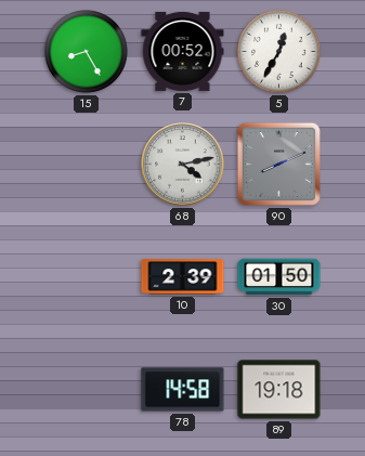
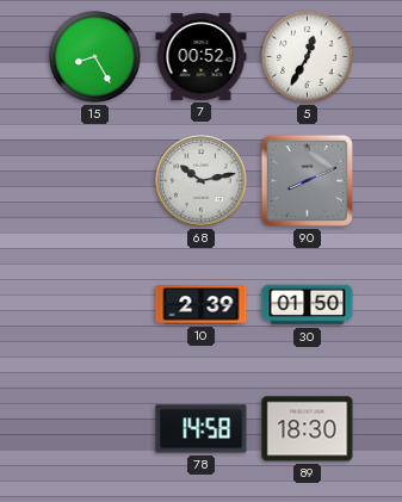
68: 4:13 -> 10:13
89: 19:18 -> 18:30
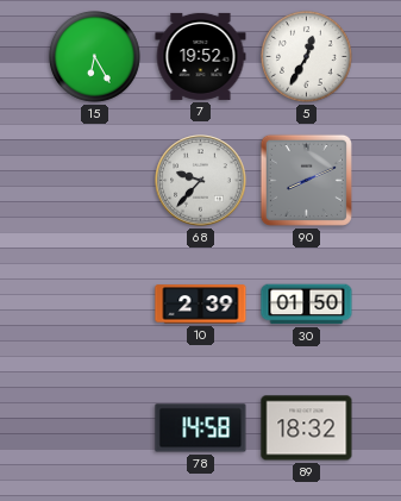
15: 8:25 -> 6:25
7: 00:52 -> 19:52
68: 10:13 -> 9:37
89: 18:30 -> 18:32
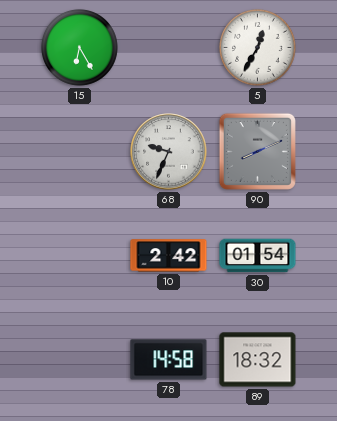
7: 19:52 -> none
68: 9:37 -> 9:34
10: 2:39 -> 2:42
30: 01:50 -> 01:54
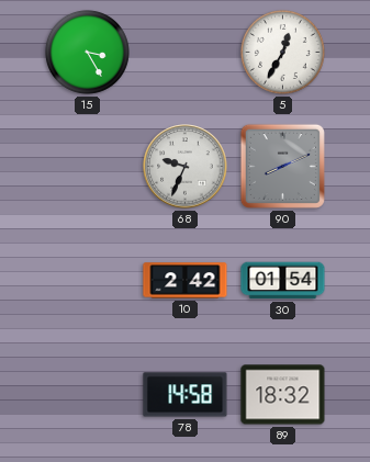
15: 6:25 -> 3:25
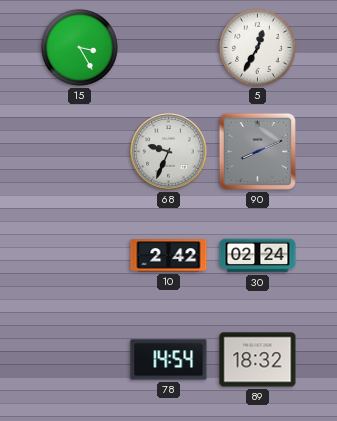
30: 01:54 -> 02:24
78: 14:58 -> 14:54
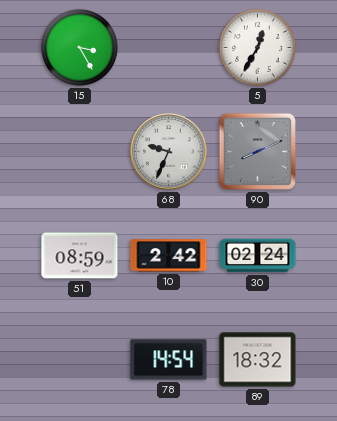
51: none -> 08:59
